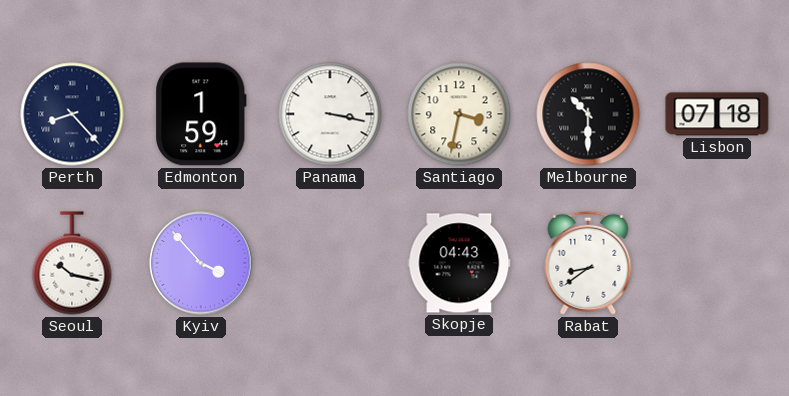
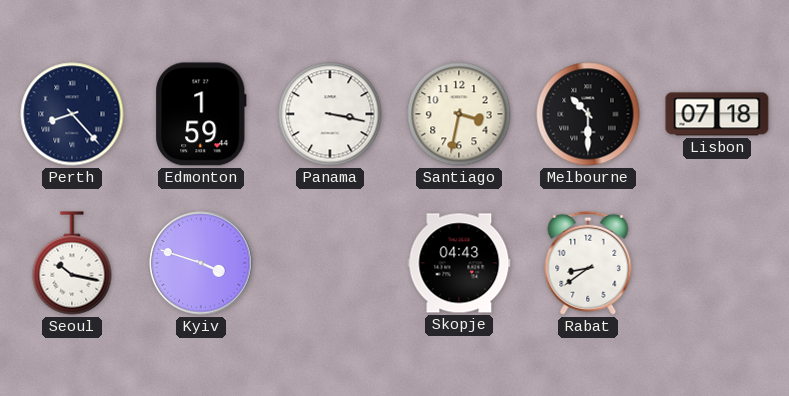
Kyiv: 3:53 -> 3:48
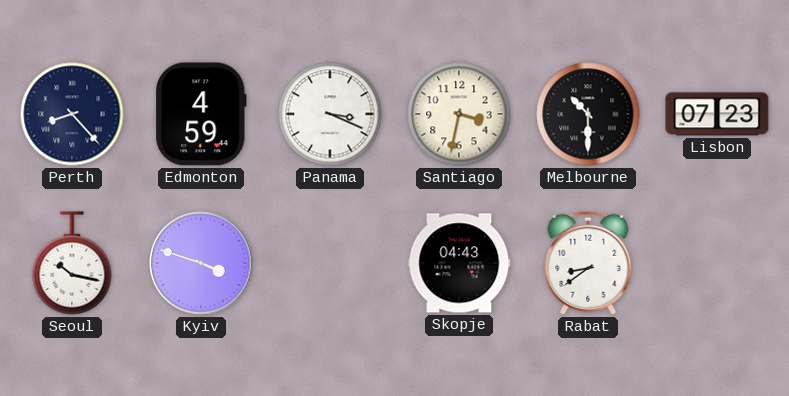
Edmonton: 1:59 -> 4:59
Panama: 3:17 -> 3:19
Lisbon: 07:18 -> 07:23
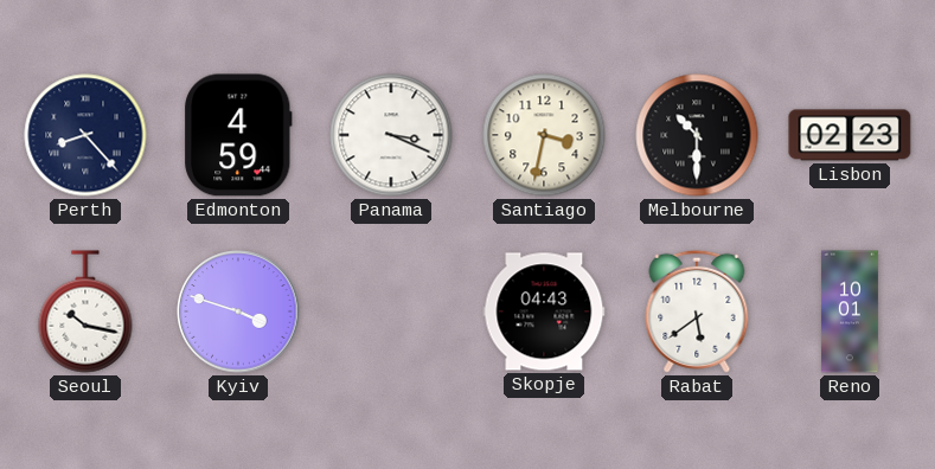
Lisbon: 07:23 -> 02:23
Rabat: 8:39 -> 5:39
Reno: none -> 10:01
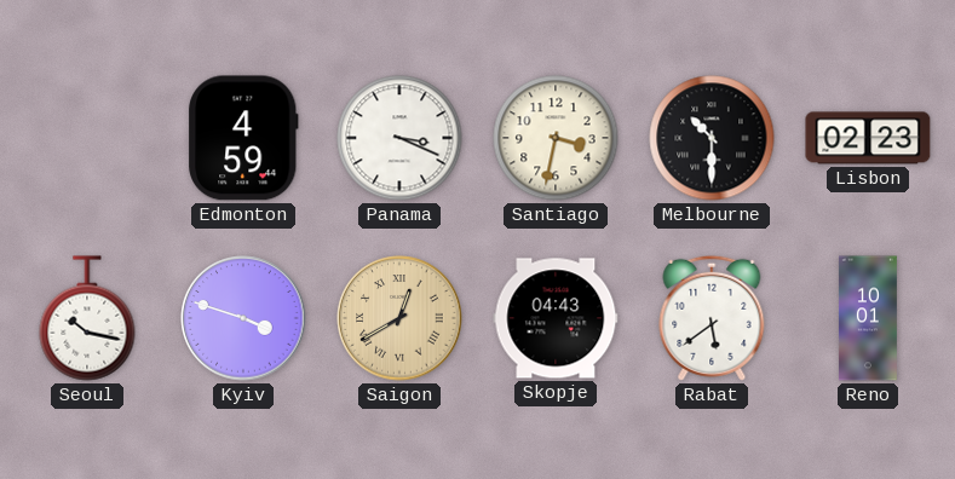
Perth: 8:23 -> none
Saigon: none -> 12:40
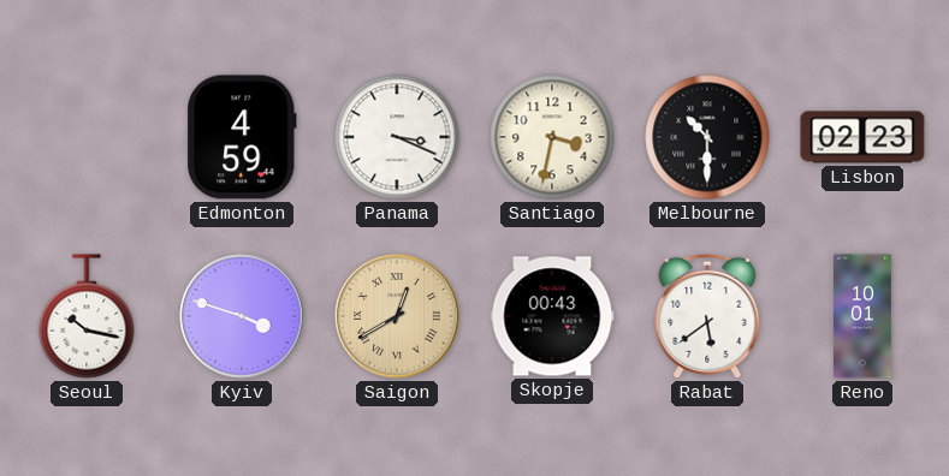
Skopje: 04:43 -> 00:43
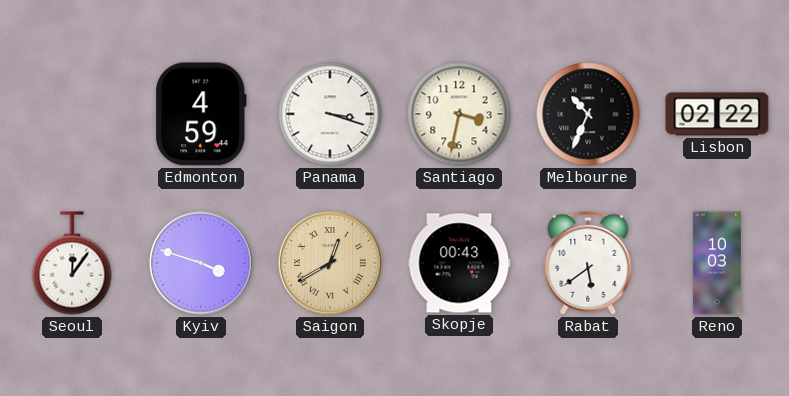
Panama: 3:19 -> 3:18
Melbourne: 10:30 -> 10:34
Lisbon: 02:23 -> 02:22
Seoul: 10:17 -> 12:06
Reno: 10:01 -> 10:03
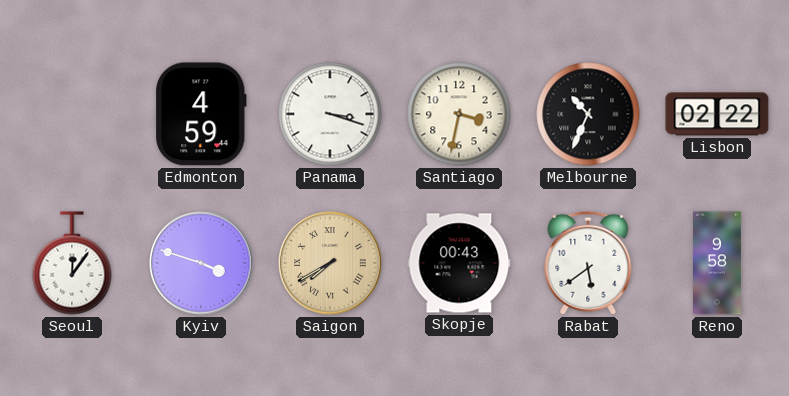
Saigon: 12:40 -> 7:40
Reno: 10:03 -> 9:58
